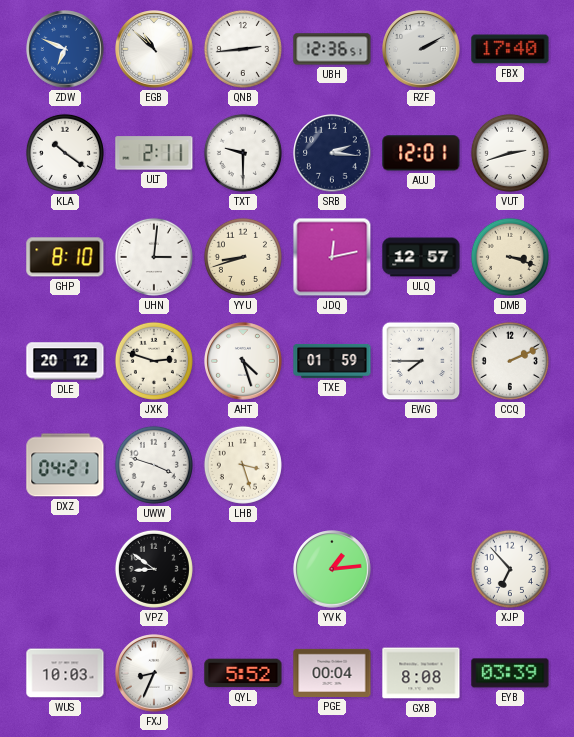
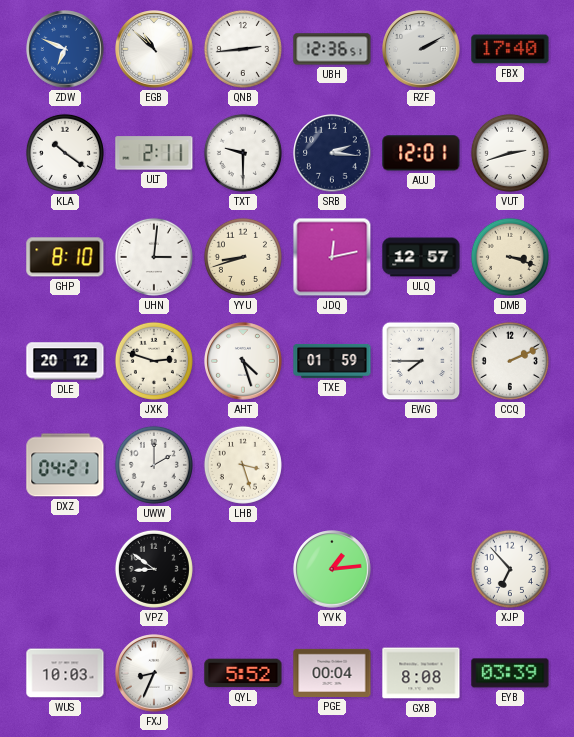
UWW: 3:48 -> 2:00
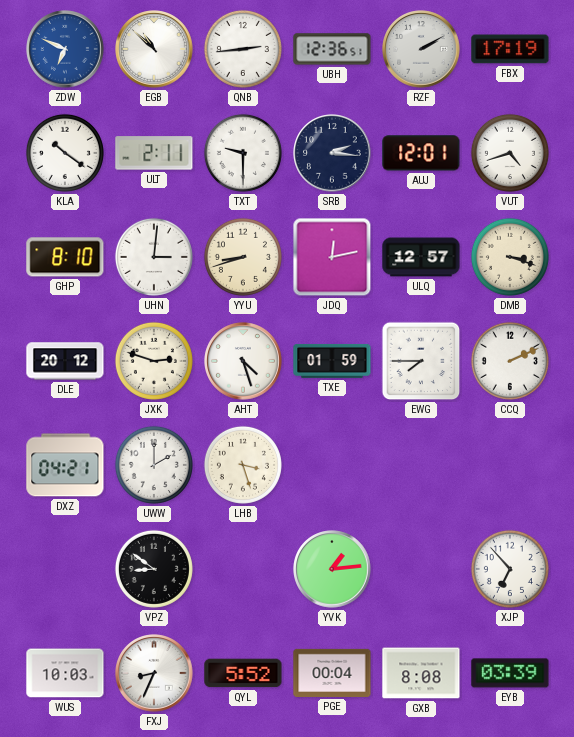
FBX: 17:40 -> 17:19
VUT: 2:42 -> 4:42
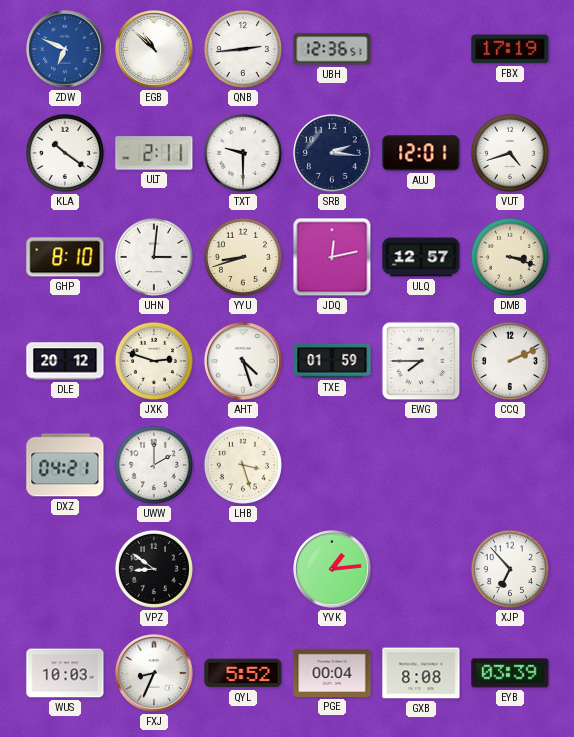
RZF: 2:10 -> none
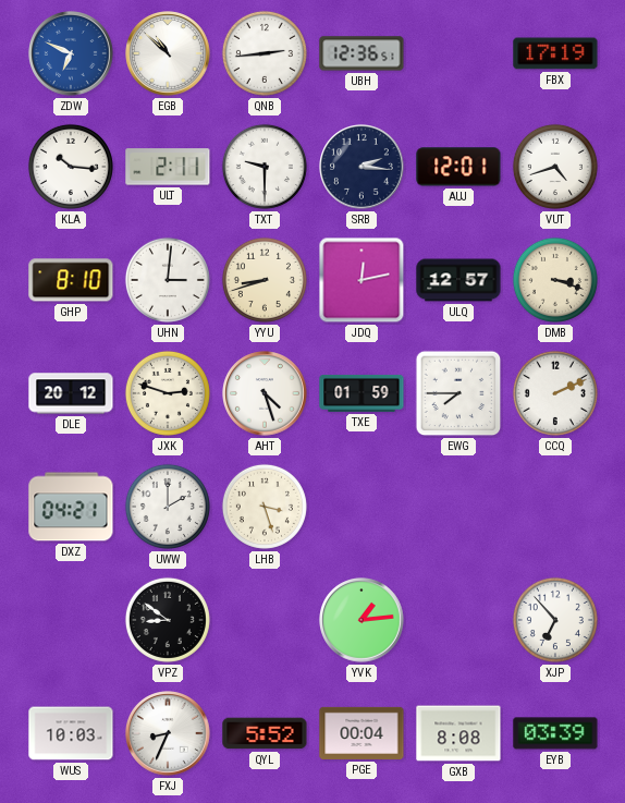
KLA: 10:21 -> 10:16
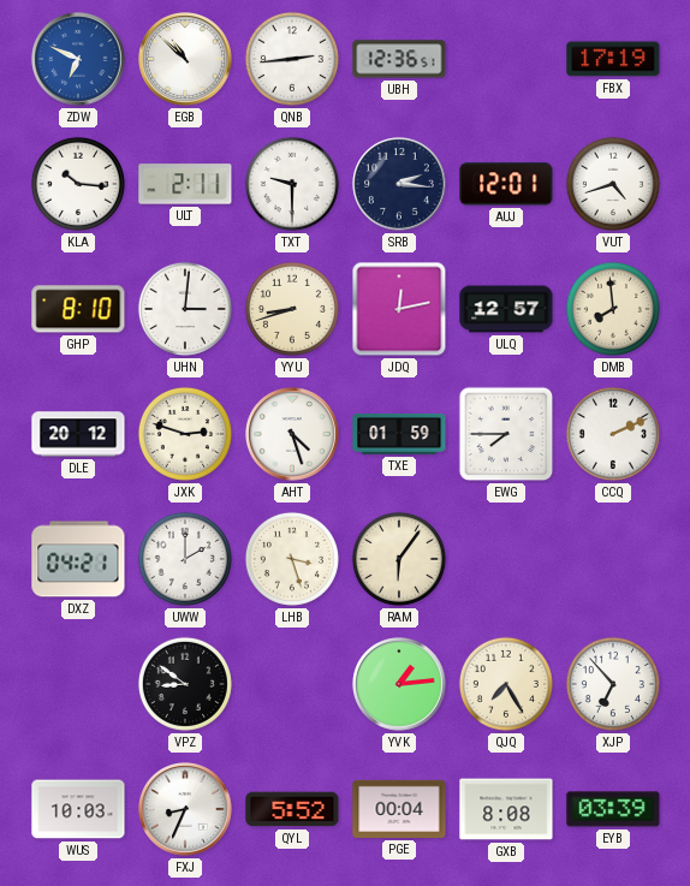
DMB: 3:18 -> 7:59
RAM: none -> 6:06
QJQ: none -> 7:25
